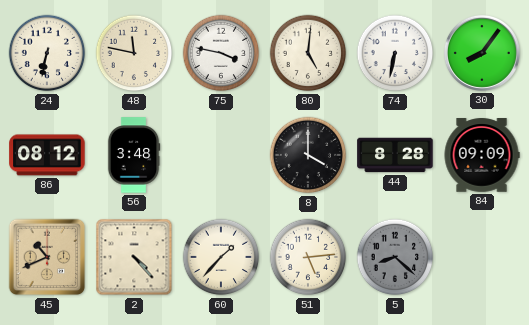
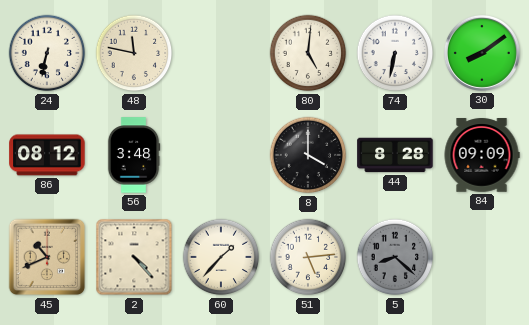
75: 3:47 -> none
30: 8:06 -> 8:09
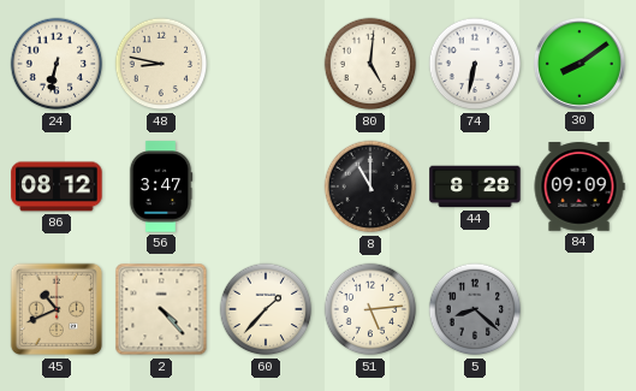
48: 11:47 -> 8:47
56: 3:48 -> 3:47
8: 4:00 -> 11:00
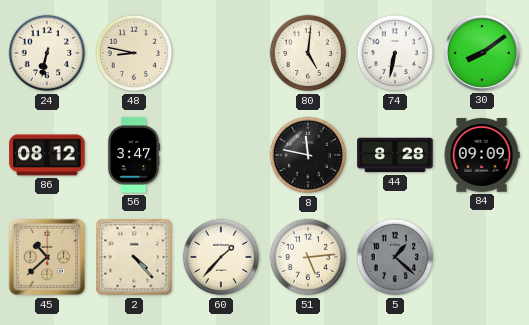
8: 11:00 -> 11:47
45: 10:41 -> 10:38
5: 8:22 -> 1:22
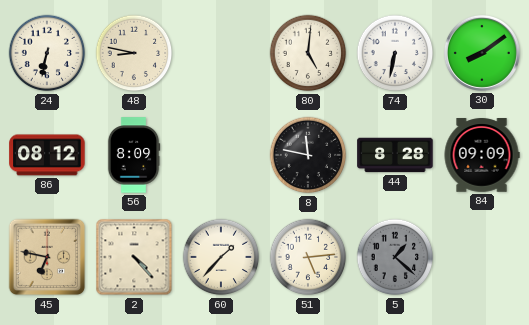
56: 3:47 -> 8:09
45: 10:38 -> 6:47
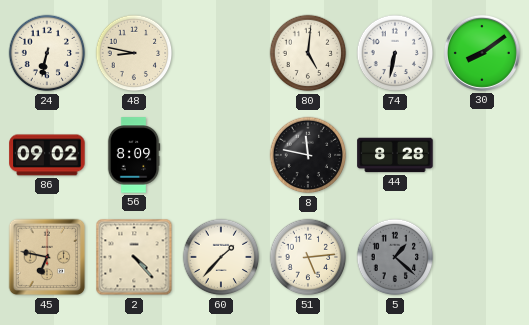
86: 08:12 -> 09:02
84: 09:09 -> none
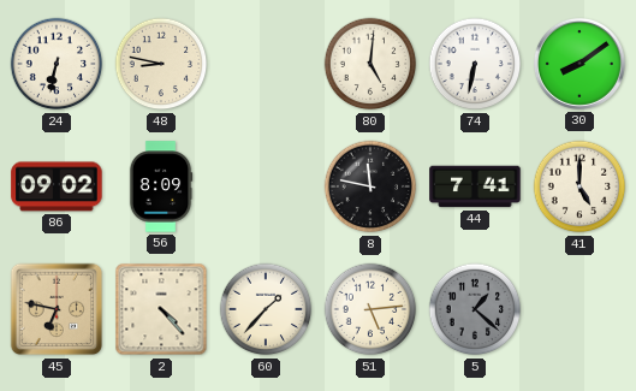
44: 8:28 -> 7:41
41: none -> 5:00
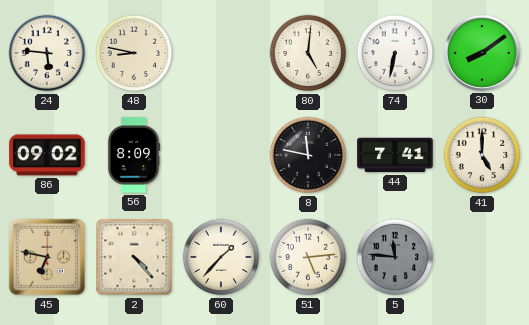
24: 6:32 -> 5:46
5: 1:22 -> 11:46
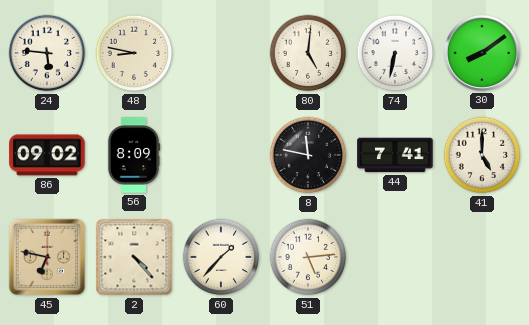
5: 11:46 -> none
